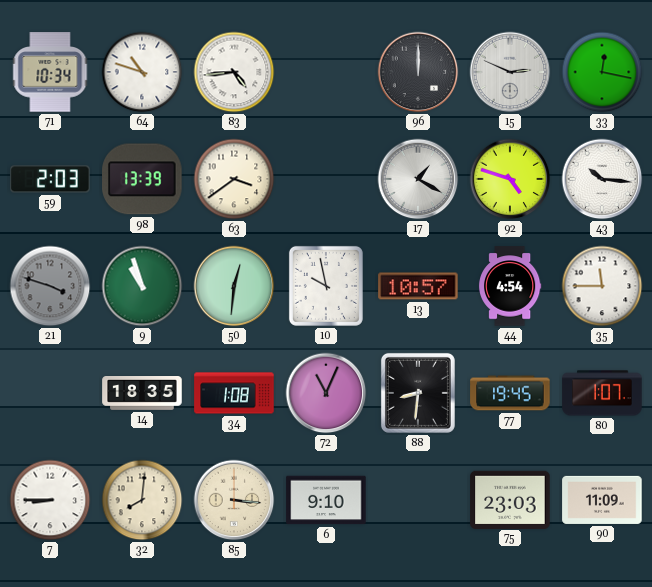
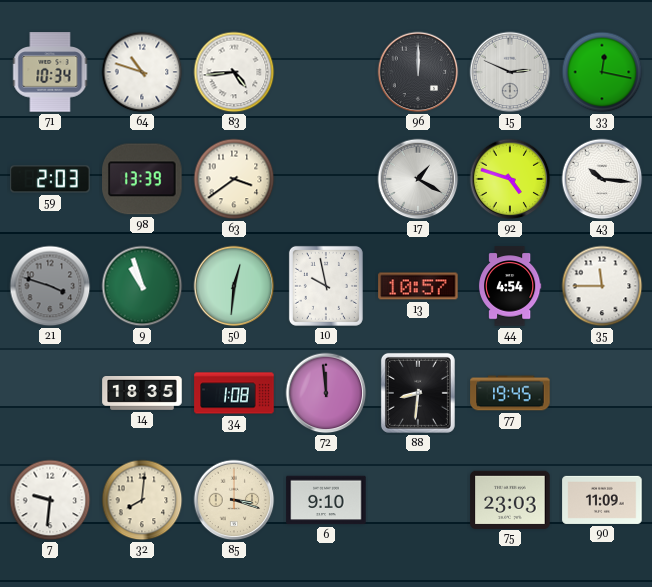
72: 11:04 -> 11:59
80: 1:07 -> none
7: 8:45 -> 9:31
85: 3:16 -> 3:18
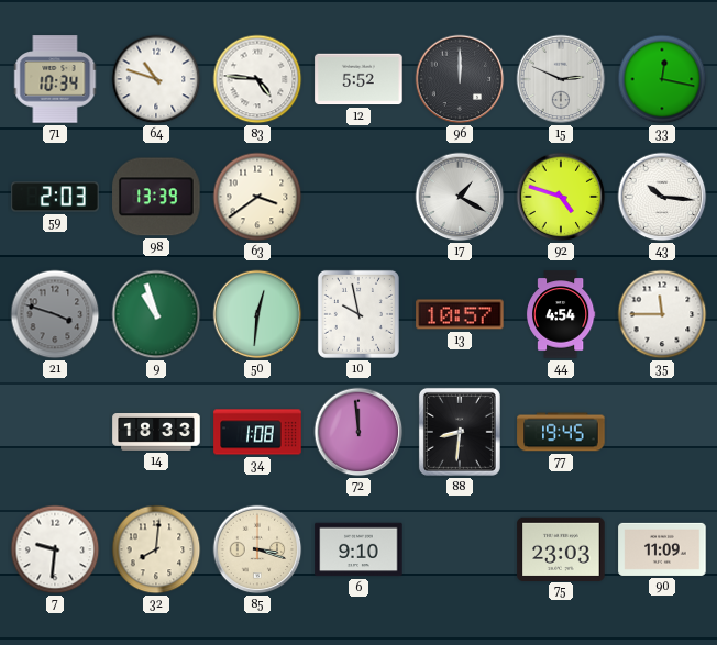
83: 4:44 -> 4:46
12: none -> 5:52
14: 18:35 -> 18:33
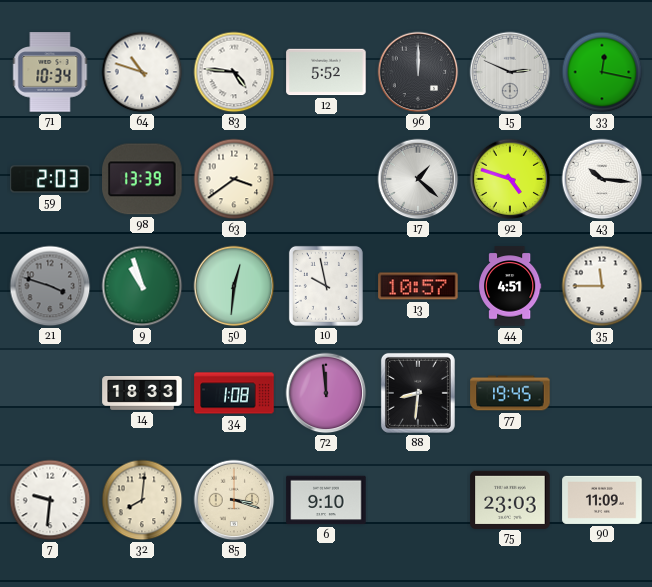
17: 1:20 -> 1:22
44: 4:54 -> 4:51
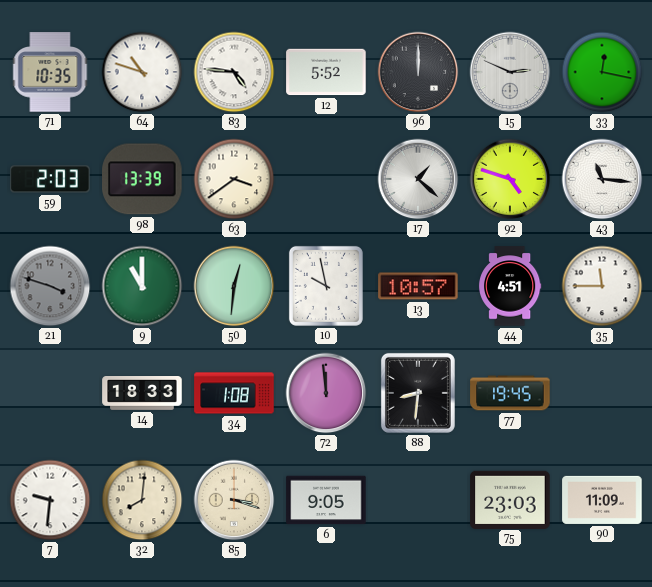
71: 10:34 -> 10:35
43: 10:16 -> 11:16
9: 10:57 -> 11:00
6: 9:10 -> 9:05
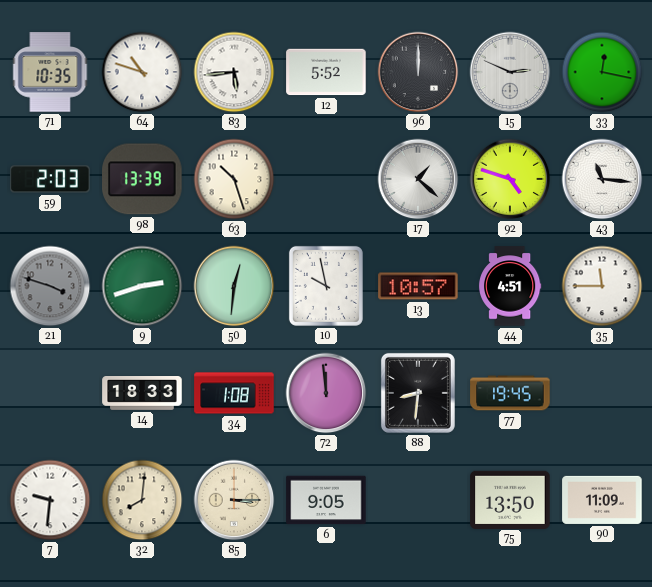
83: 4:46 -> 5:44
63: 3:39 -> 10:27
9: 11:00 -> 2:42
85: 3:18 -> 3:15
75: 23:03 -> 13:50
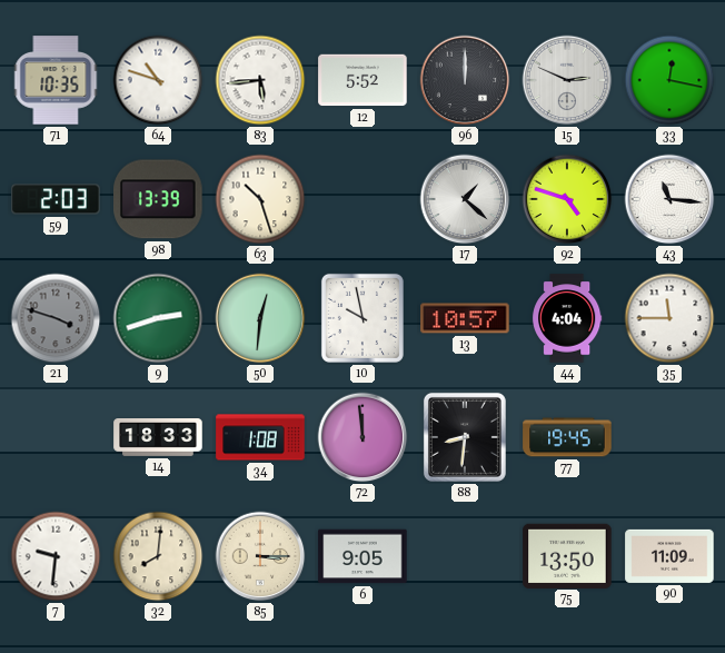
44: 4:51 -> 4:04
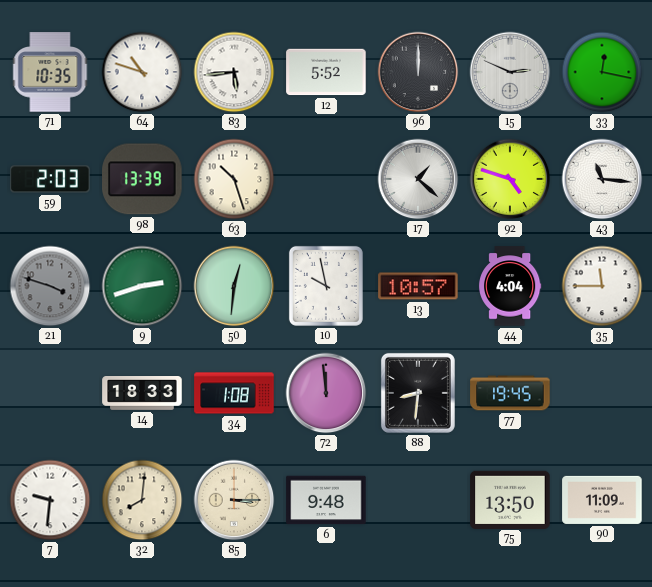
6: 9:05 -> 9:48
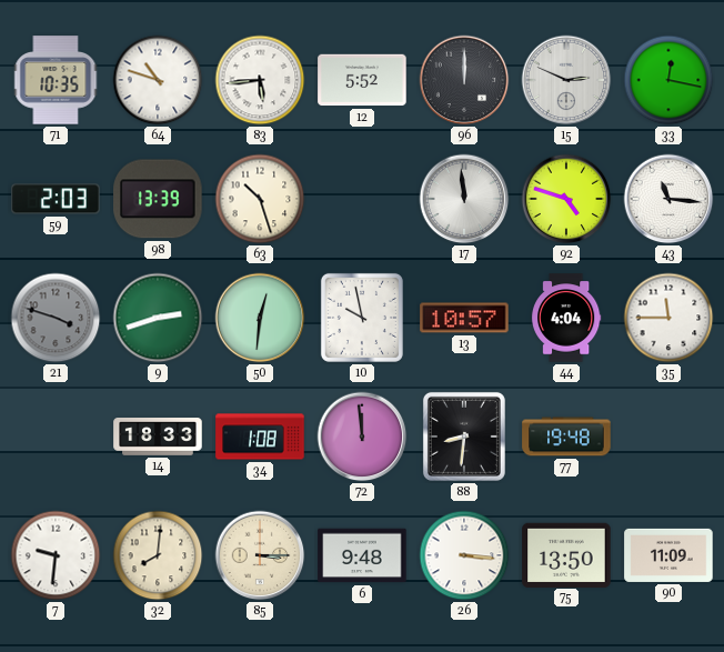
17: 1:22 -> 11:59
77: 19:45 -> 19:48
26: none -> 3:16
